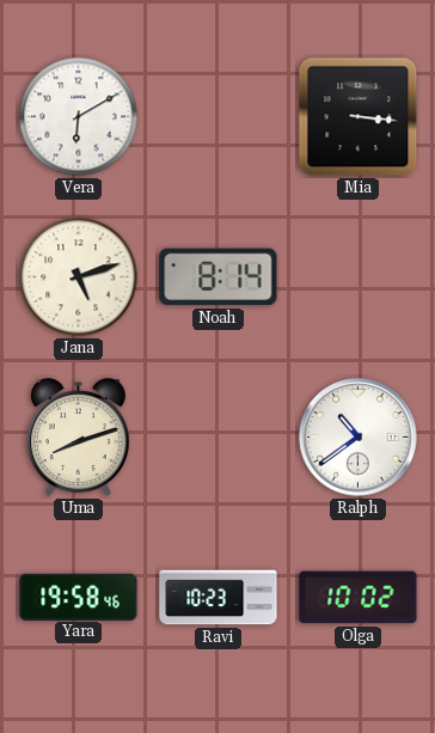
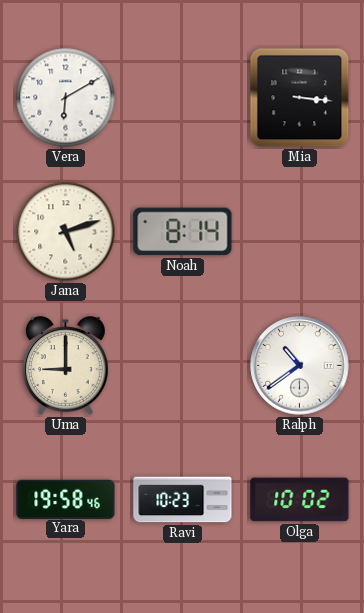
Uma: 8:12 -> 9:00
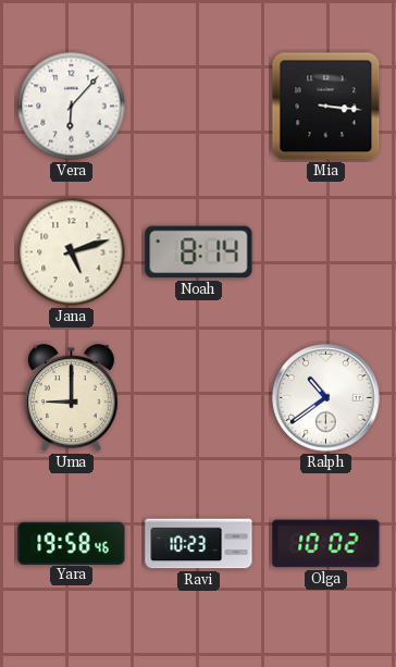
Vera: 6:10 -> 6:07
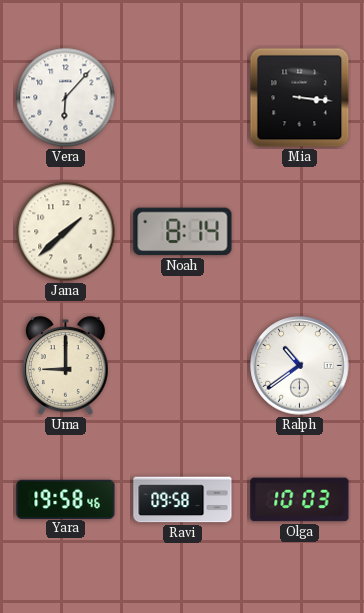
Jana: 5:12 -> 1:38
Ravi: 10:23 -> 09:58
Olga: 10:02 -> 10:03
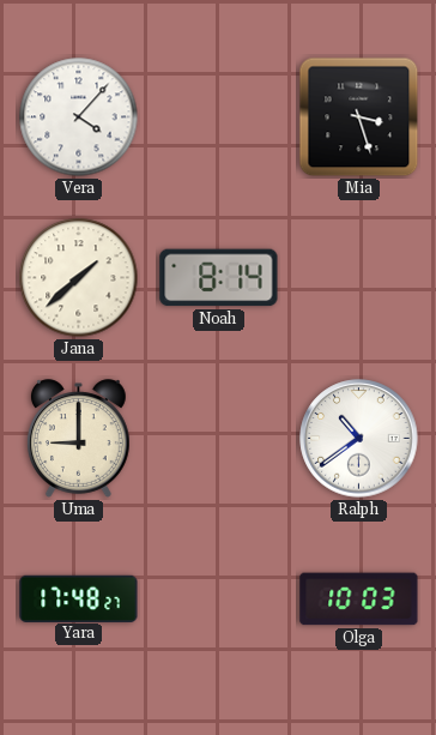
Vera: 6:07 -> 4:07
Mia: 3:16 -> 3:27
Yara: 19:58 -> 17:48
Ravi: 09:58 -> none
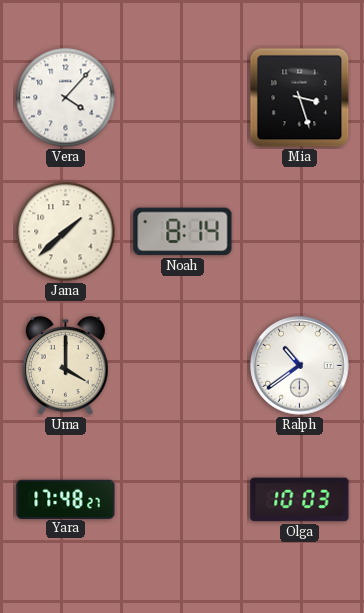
Uma: 9:00 -> 4:00
